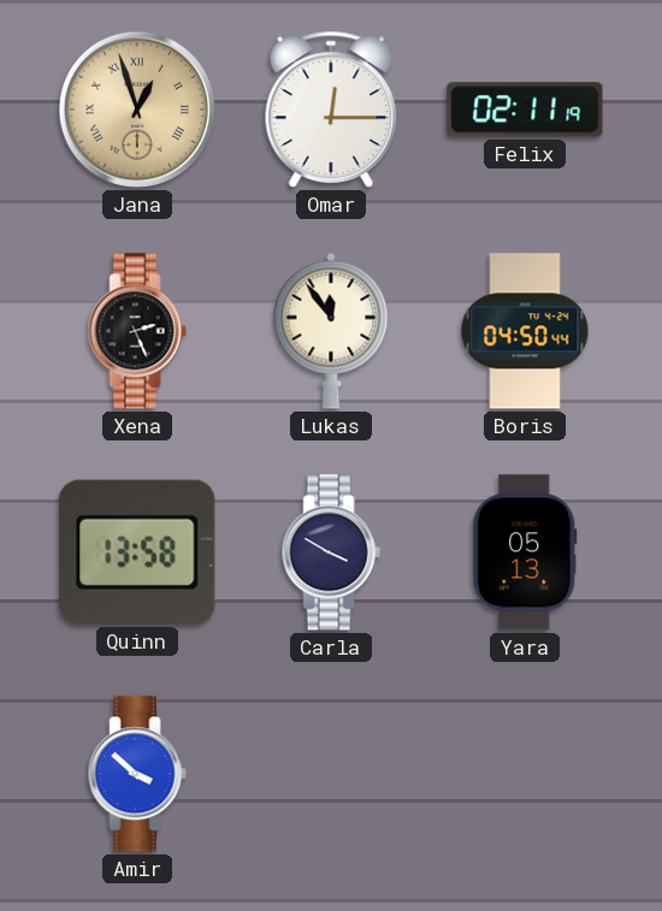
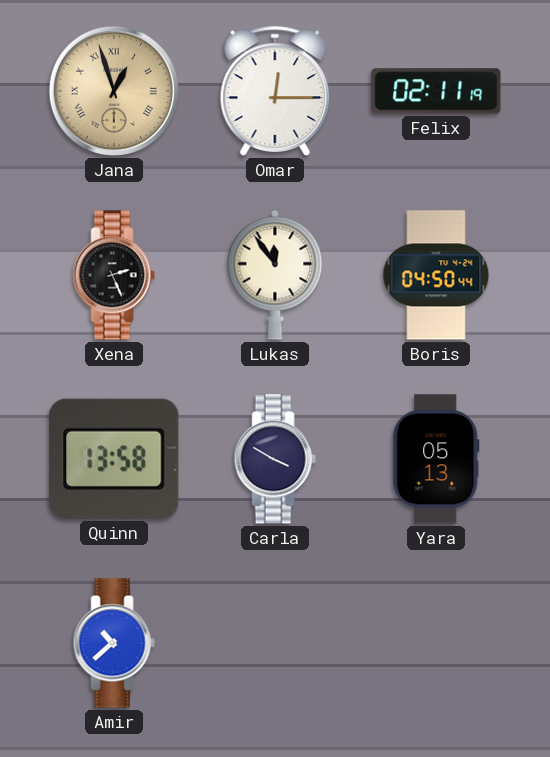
Amir: 3:52 -> 10:38
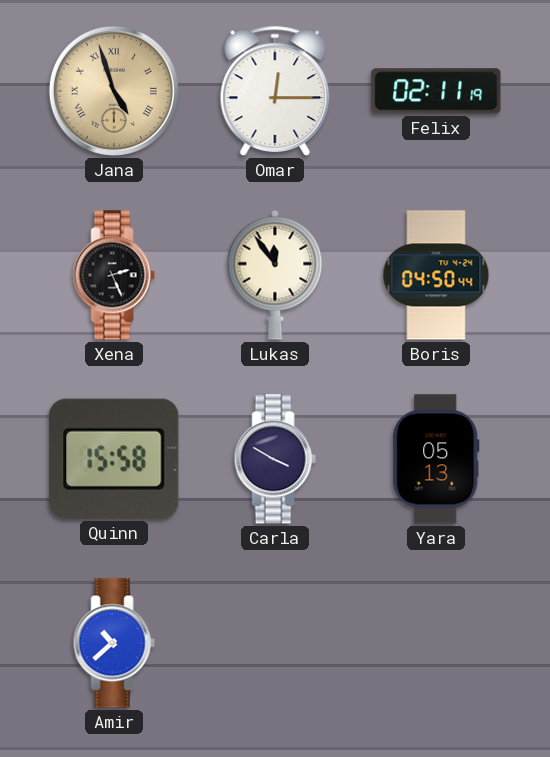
Jana: 12:57 -> 4:57
Quinn: 13:58 -> 15:58
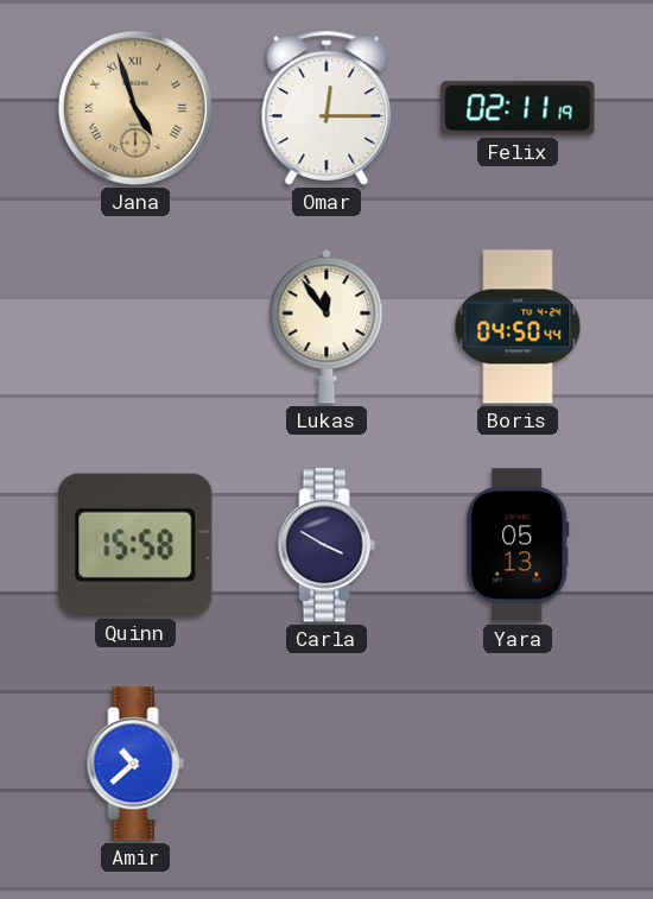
Xena: 2:26 -> none
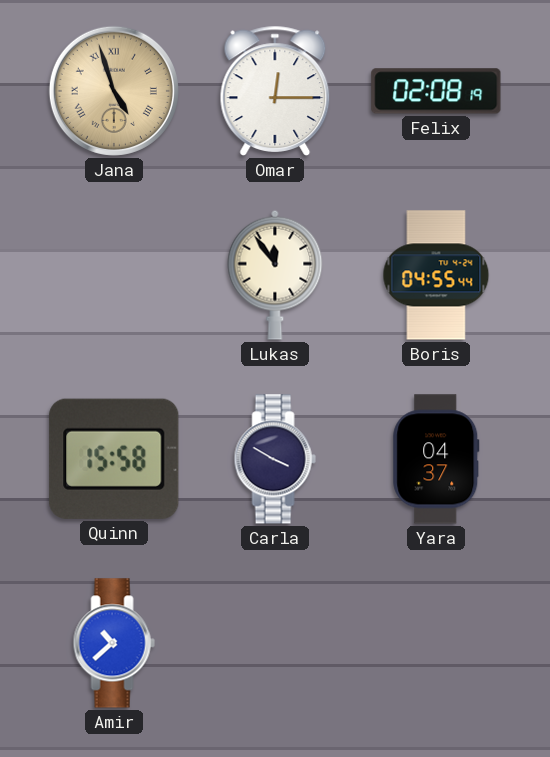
Felix: 02:11 -> 02:08
Boris: 04:50 -> 04:55
Yara: 05:13 -> 04:37
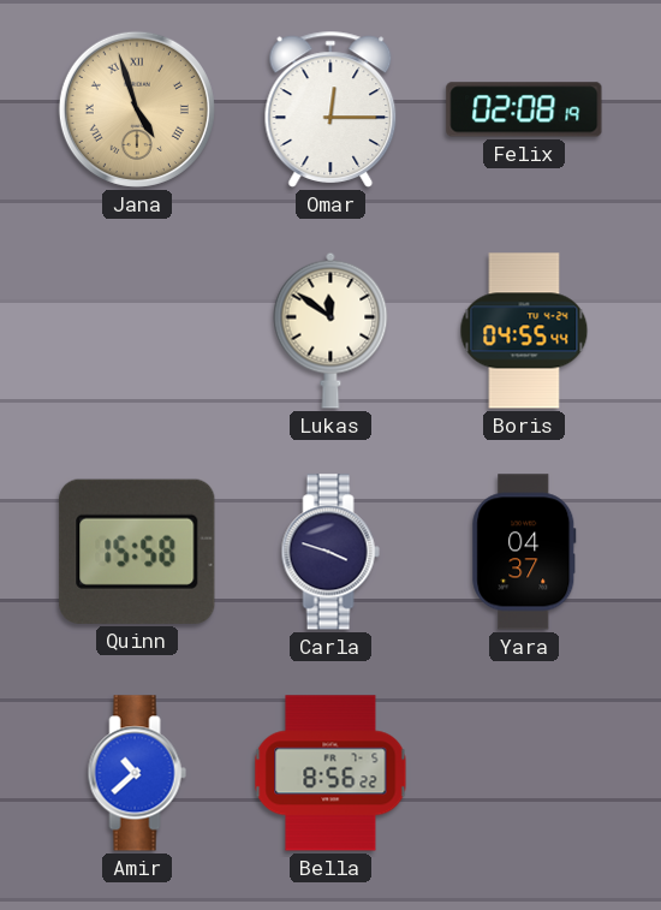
Lukas: 11:54 -> 11:51
Carla: 3:50 -> 3:48
Bella: none -> 8:56
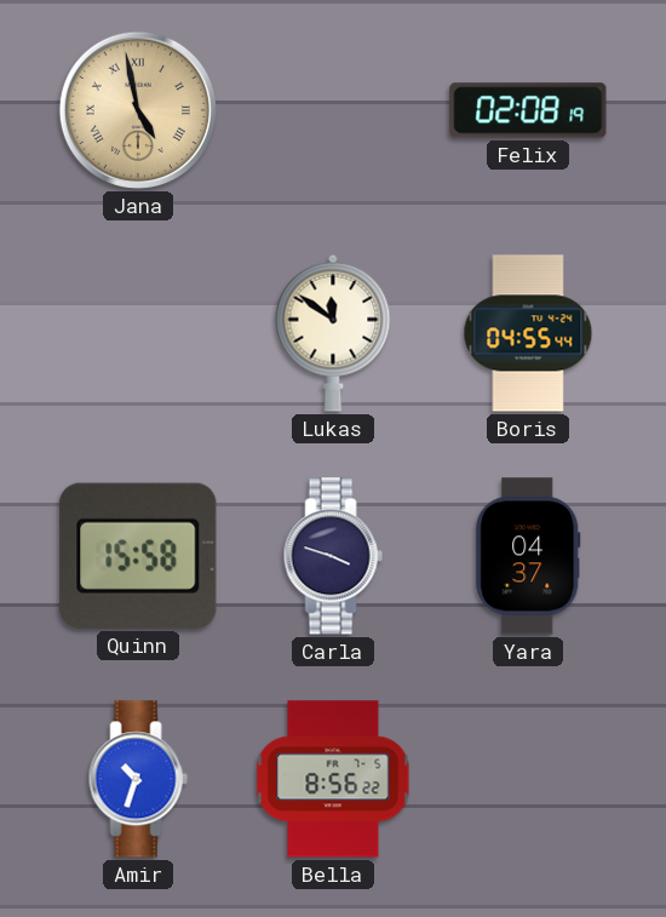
Jana: 4:57 -> 4:58
Omar: 12:15 -> none
Amir: 10:38 -> 10:33
